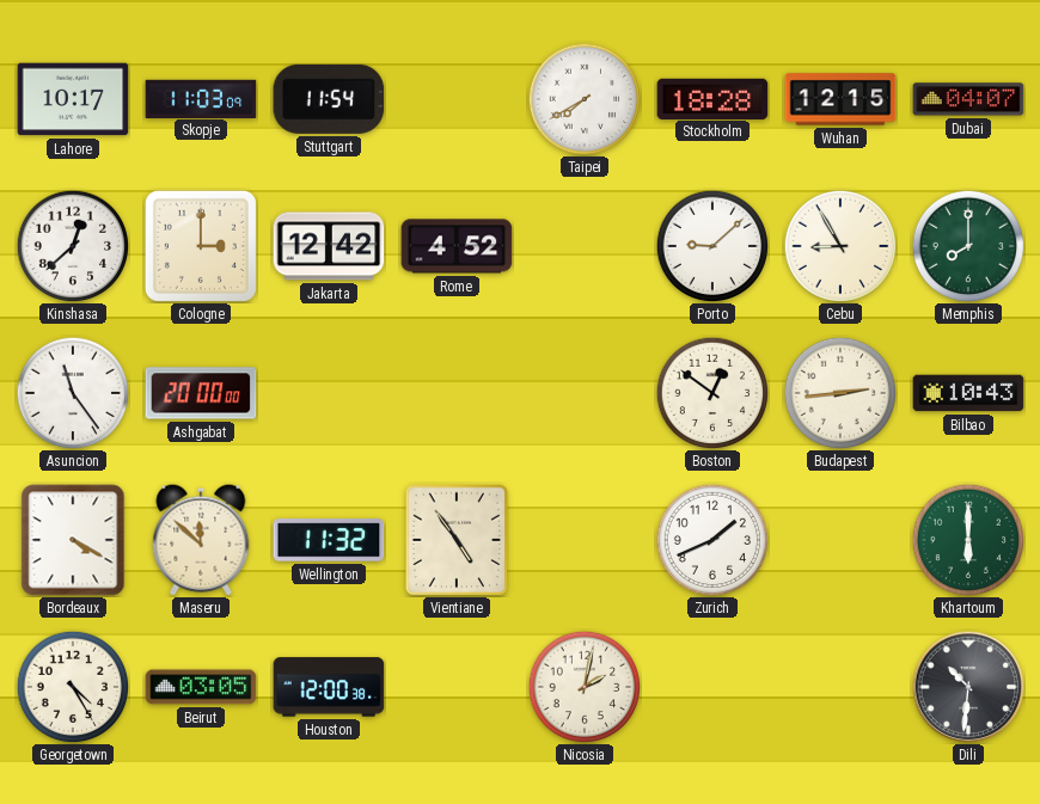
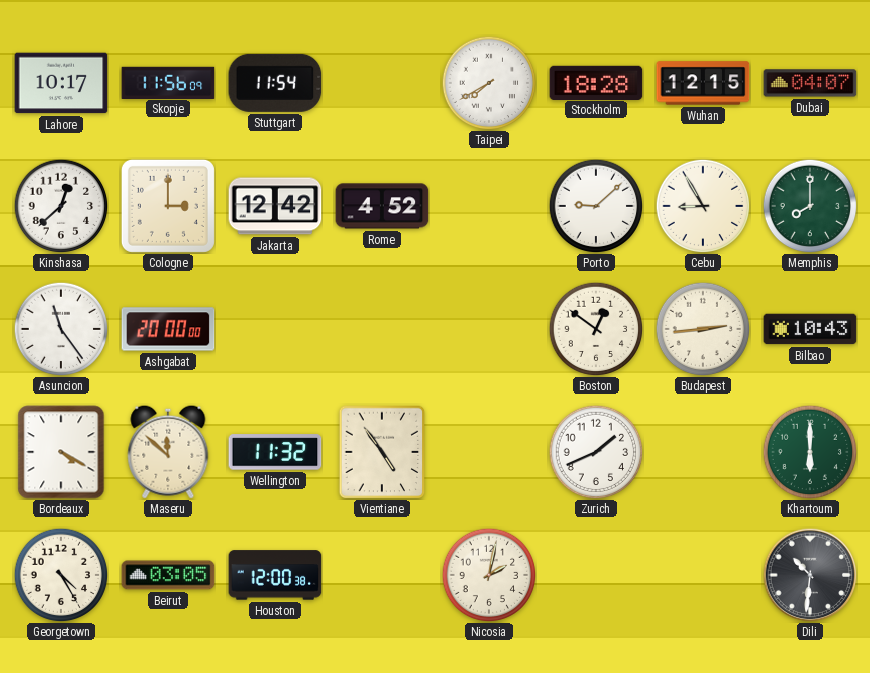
Skopje: 11:03 -> 11:56
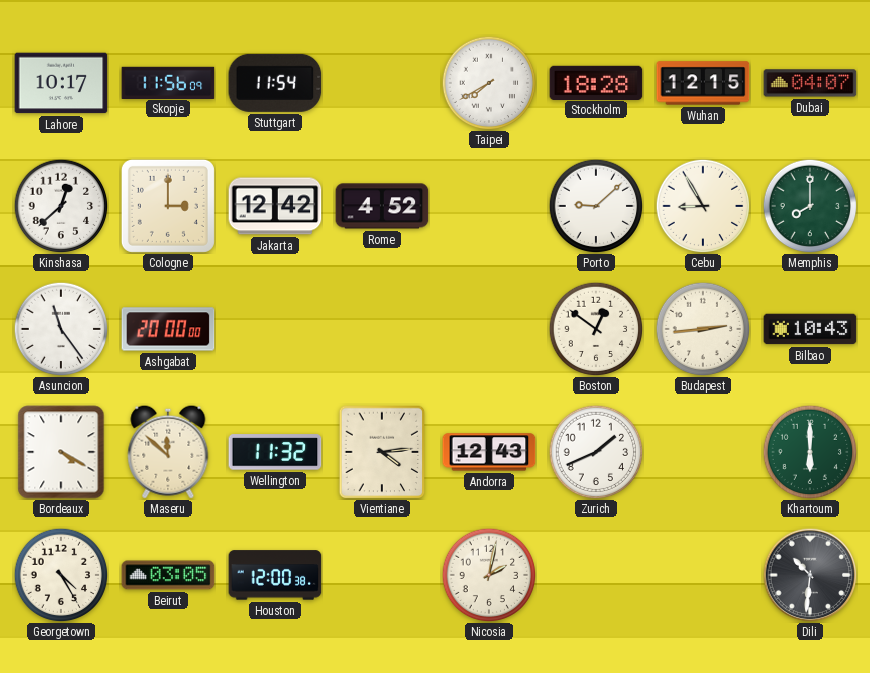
Vientiane: 4:54 -> 4:14
Andorra: none -> 12:43
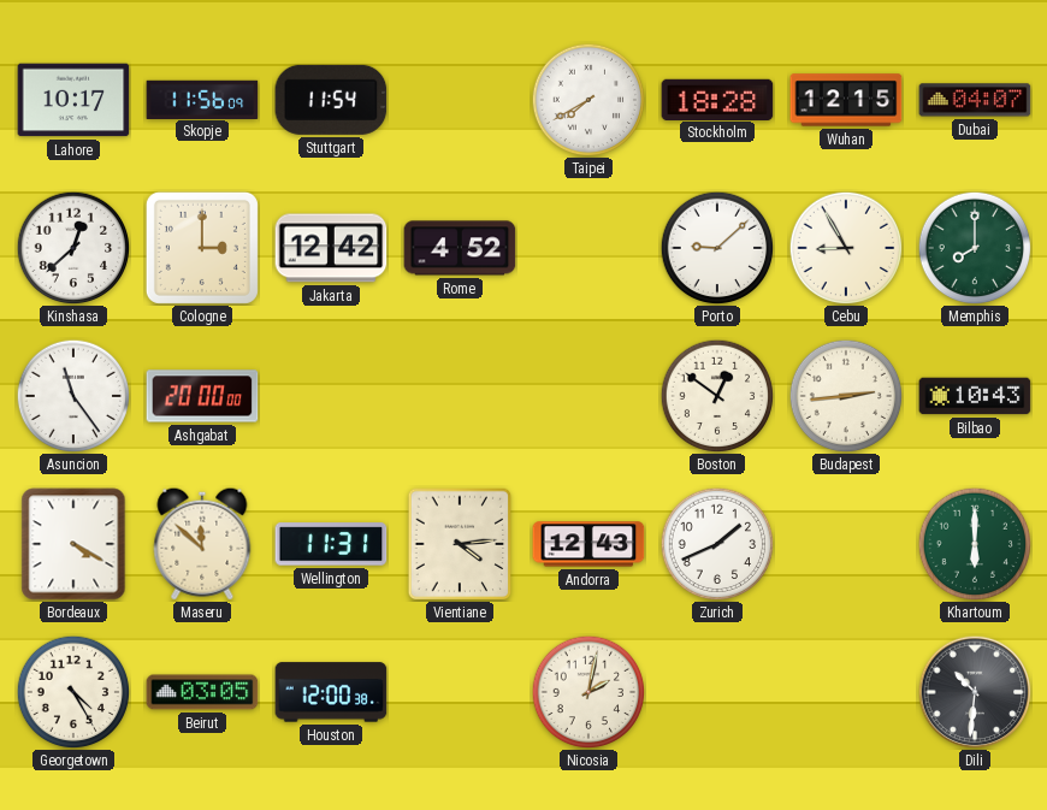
Wellington: 11:32 -> 11:31
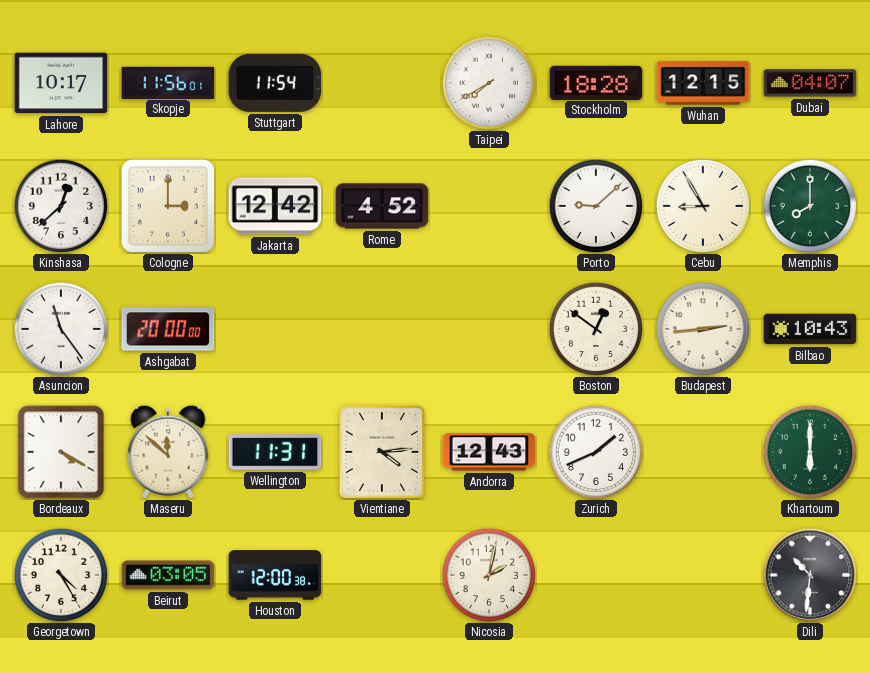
Skopje: 11:56:09 -> 11:56:01
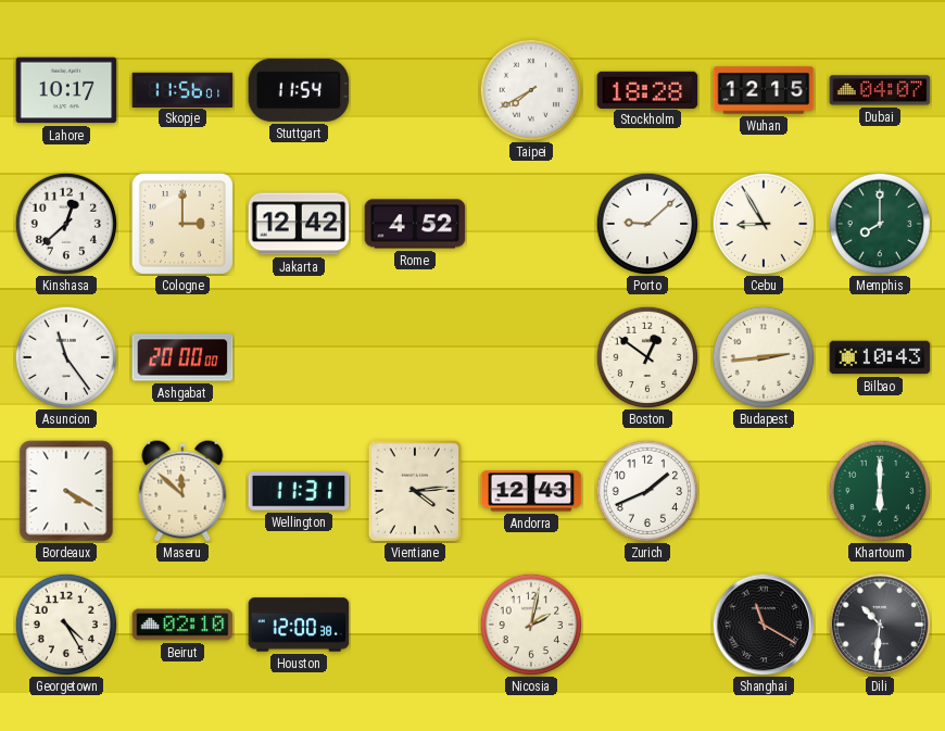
Beirut: 03:05 -> 02:10
Shanghai: none -> 11:20
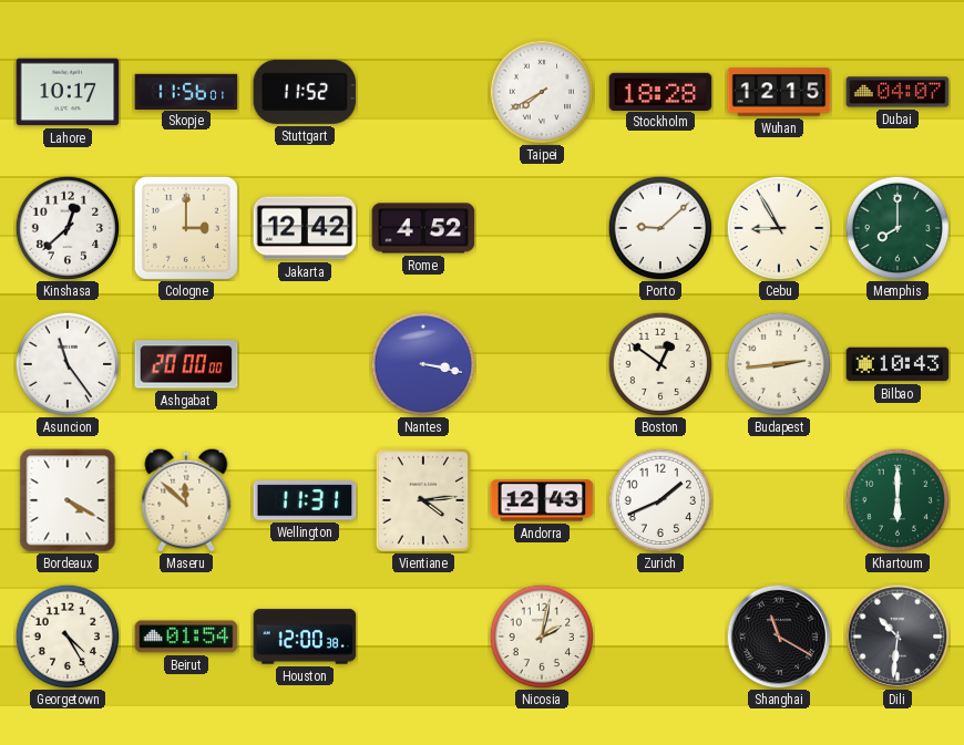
Stuttgart: 11:54 -> 11:52
Nantes: none -> 3:17
Beirut: 02:10 -> 01:54
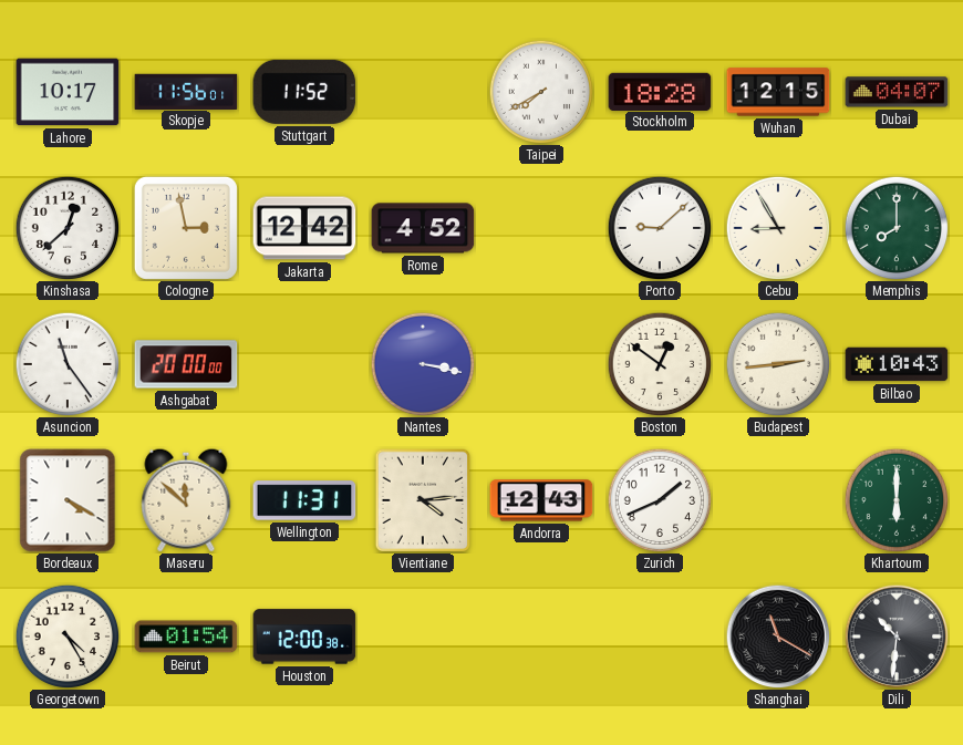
Cologne: 3:00 -> 2:58
Nicosia: 2:02 -> none
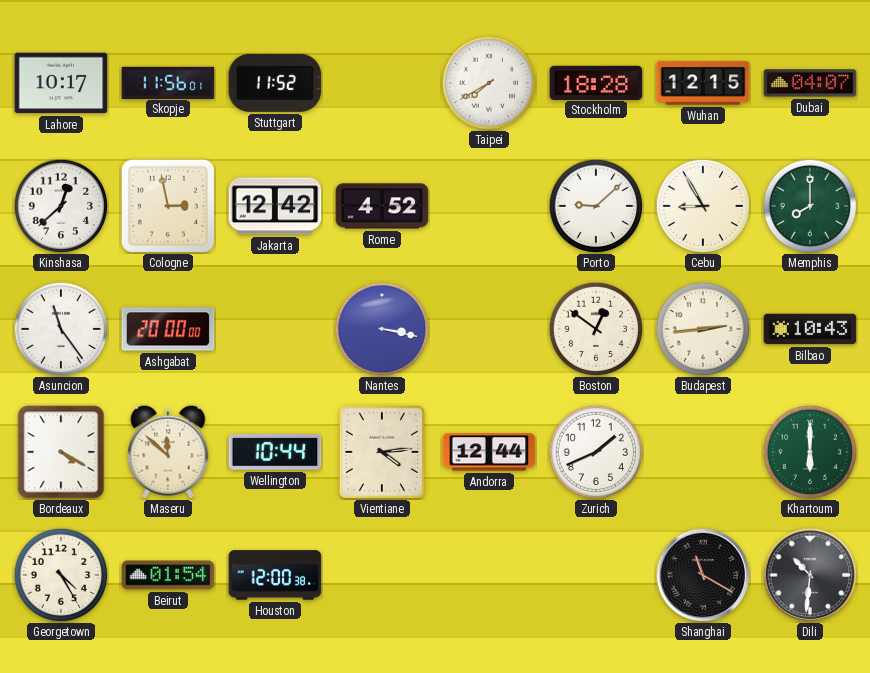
Wellington: 11:31 -> 10:44
Andorra: 12:43 -> 12:44
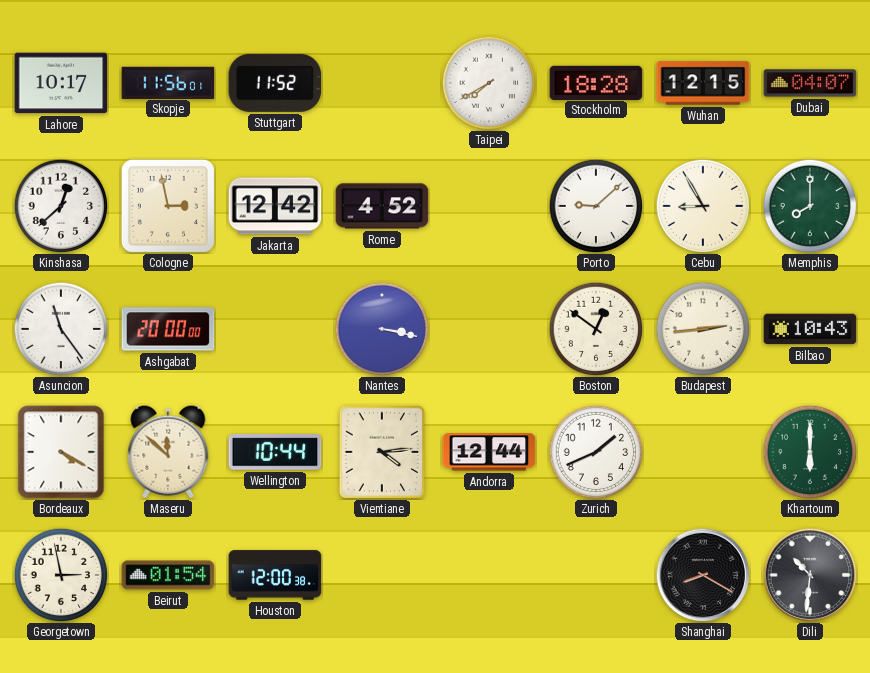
Georgetown: 4:25 -> 2:58
Shanghai: 11:20 -> 8:20
